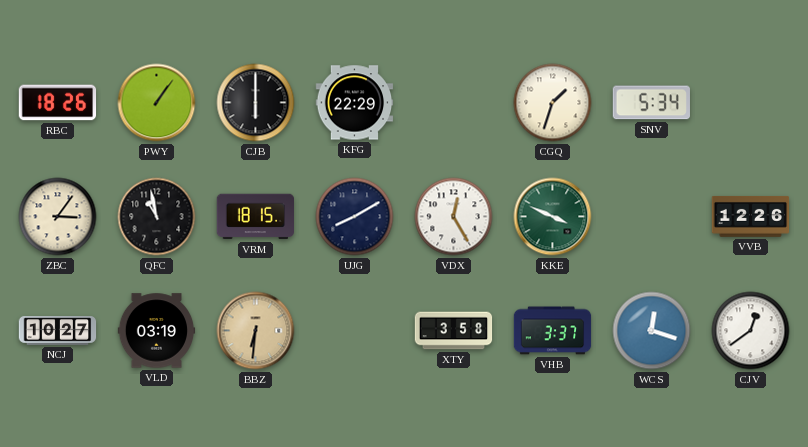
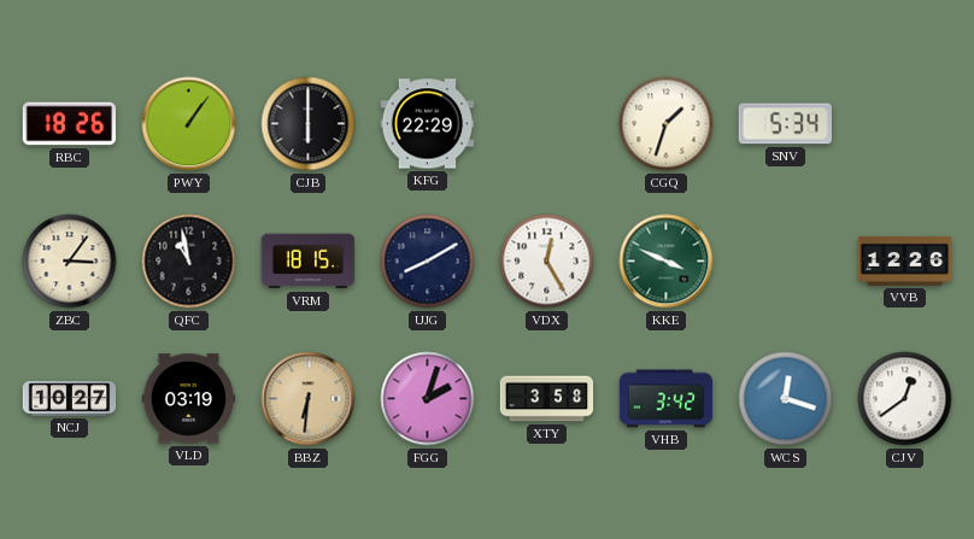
FGG: none -> 2:03
VHB: 3:37 -> 3:42
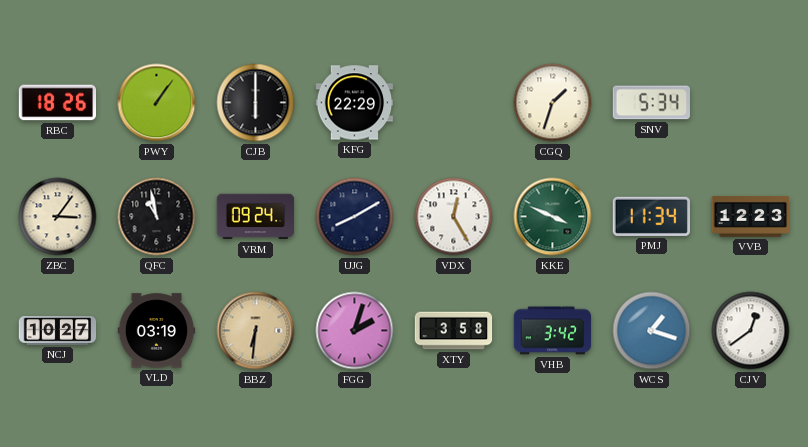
VRM: 18:15 -> 09:24
PMJ: none -> 11:34
VVB: 12:26 -> 12:23
WCS: 12:18 -> 1:18
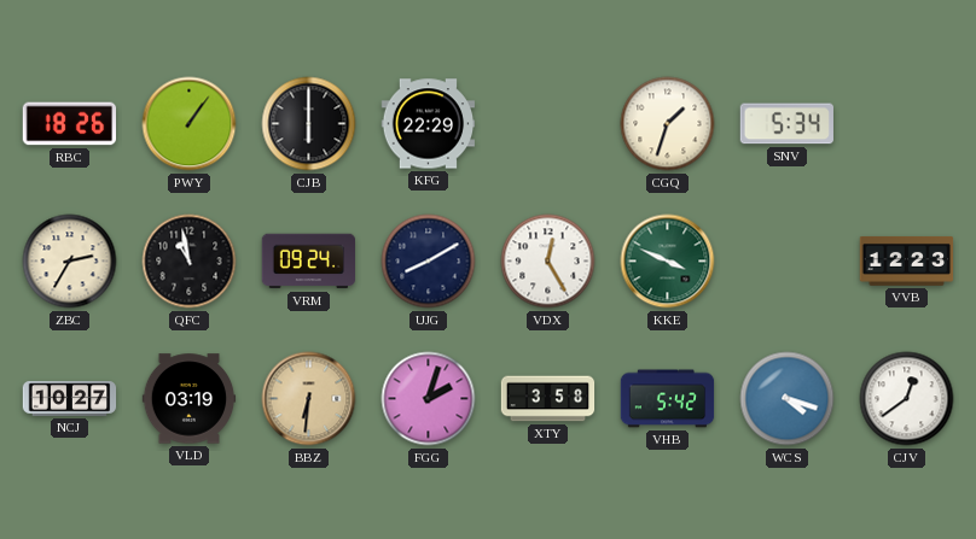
ZBC: 3:06 -> 2:35
PMJ: 11:34 -> none
VHB: 3:42 -> 5:42
WCS: 1:18 -> 4:18
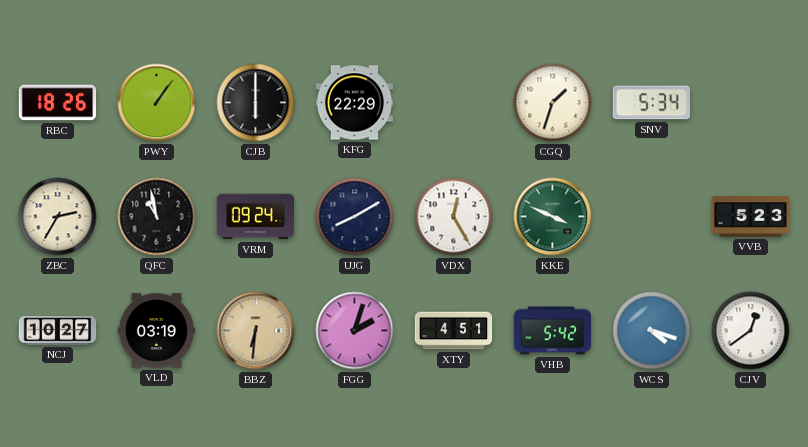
VVB: 12:23 -> 5:23
XTY: 3:58 -> 4:51
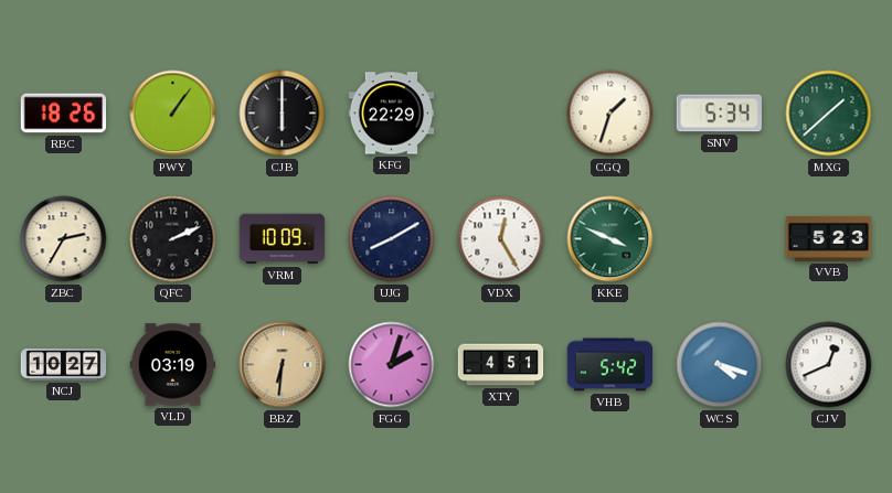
MXG: none -> 1:38
QFC: 10:58 -> 2:11
VRM: 09:24 -> 10:09
CJV: 12:39 -> 12:41
